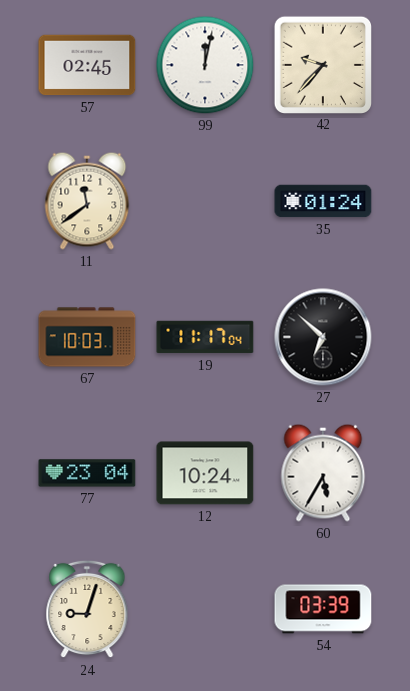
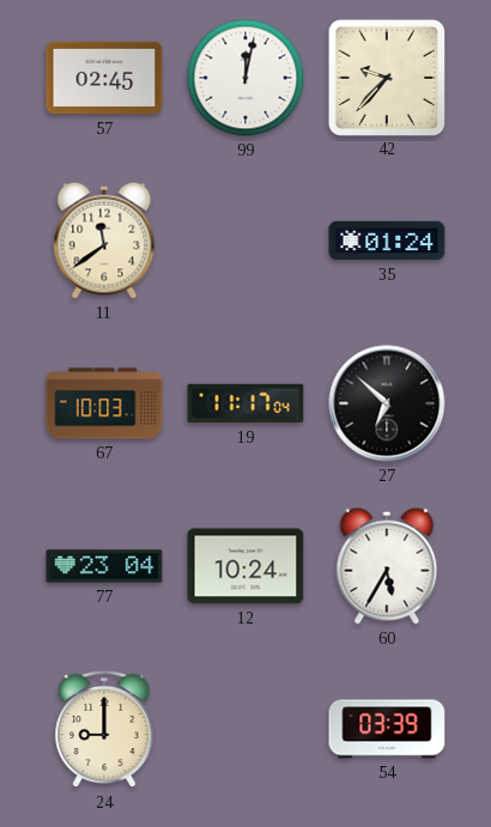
24: 9:03 -> 9:00
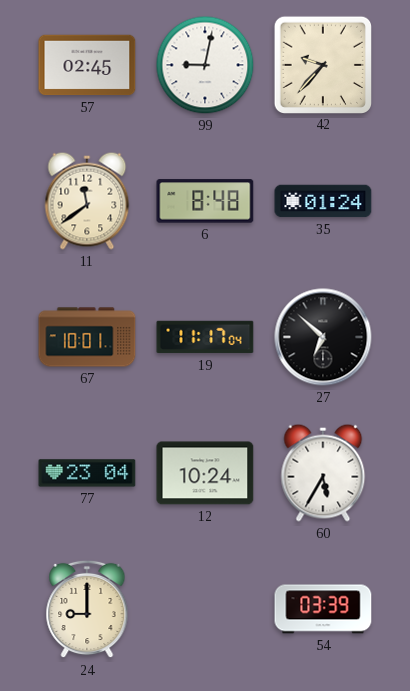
99: 12:02 -> 9:02
6: none -> 8:48
67: 10:03 -> 10:01
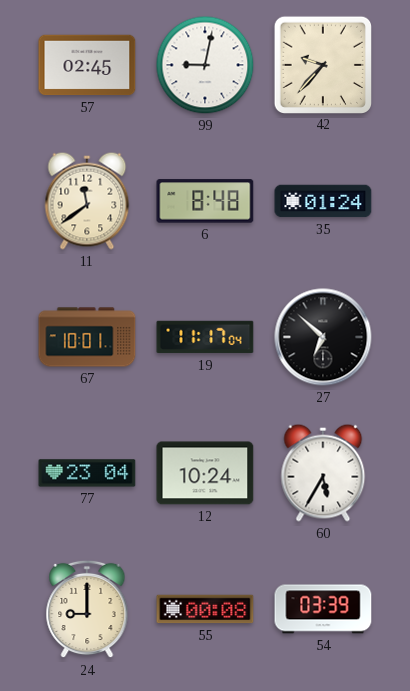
55: none -> 00:08
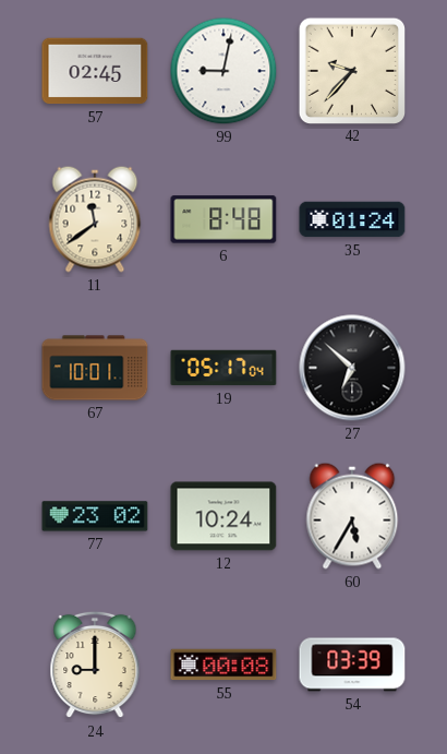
19: 11:17 -> 05:17
77: 23:04 -> 23:02
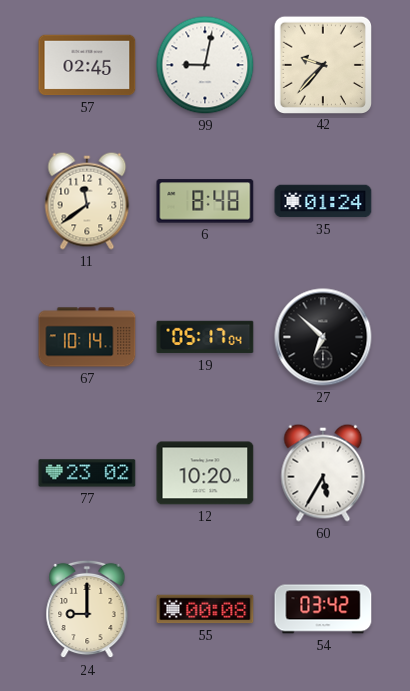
67: 10:01 -> 10:14
12: 10:24 -> 10:20
54: 03:39 -> 03:42
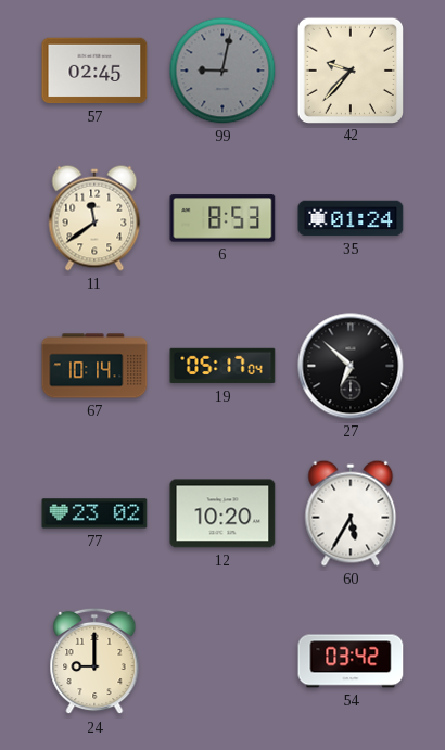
99 dial: white -> grey
6: 8:48 -> 8:53
55: 00:08 -> none
